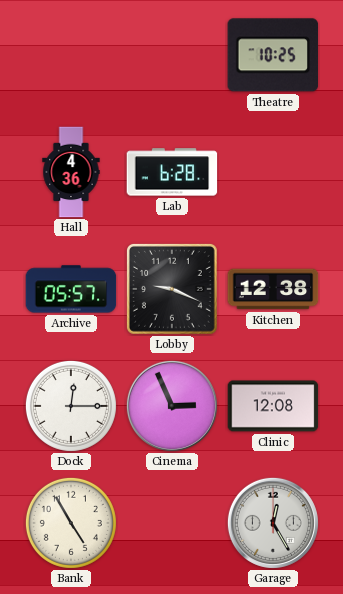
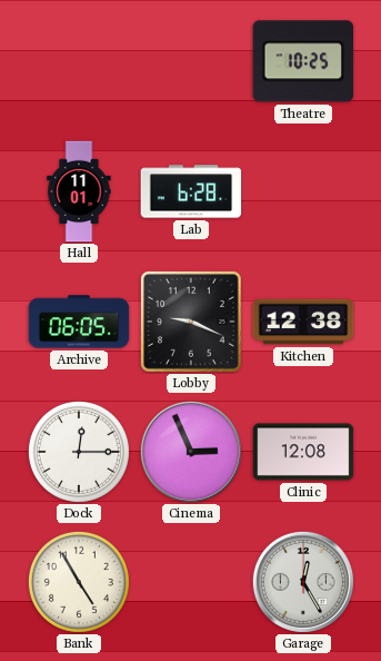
Hall: 4:36 -> 11:01
Archive: 05:57 -> 06:05
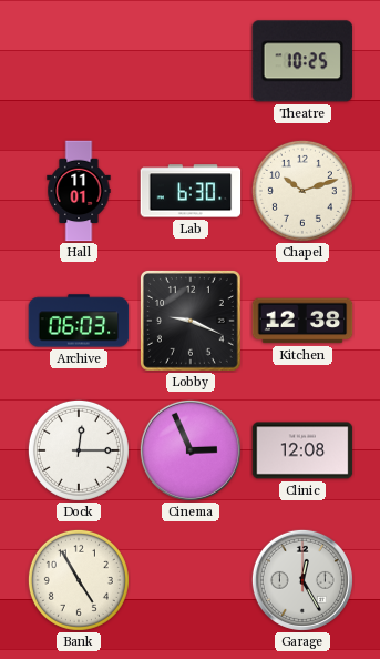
Lab: 6:28 -> 6:30
Chapel: none -> 10:12
Archive: 06:05 -> 06:03
